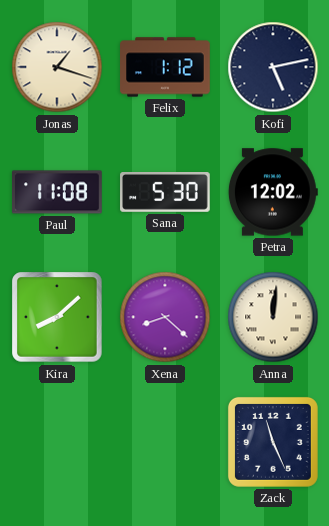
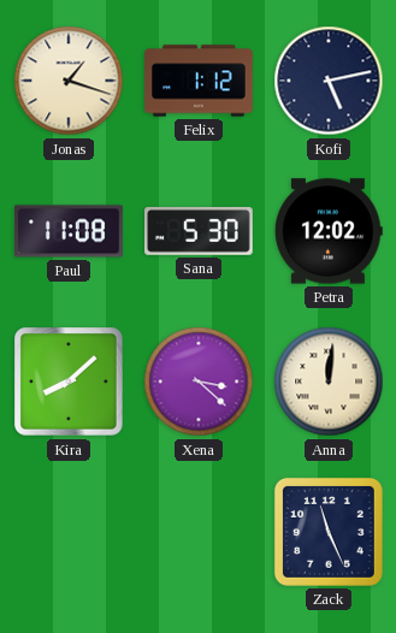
Xena: 8:22 -> 3:22
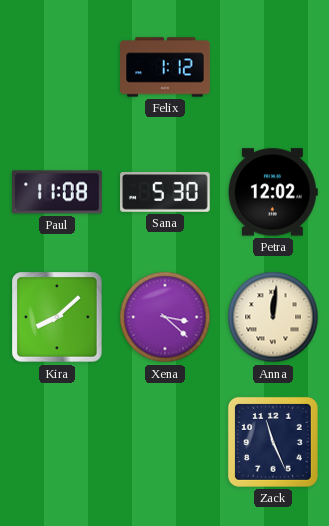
Jonas: 1:18 -> none
Kofi: 5:13 -> none
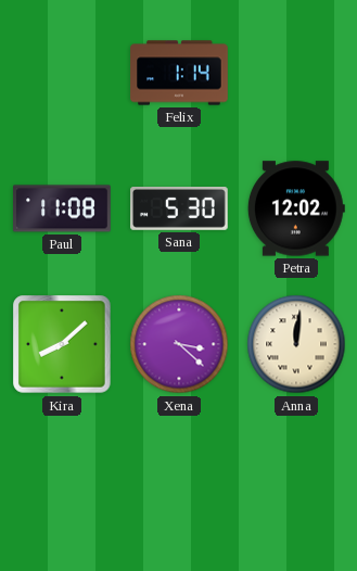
Felix: 1:12 -> 1:14
Zack: 11:26 -> none
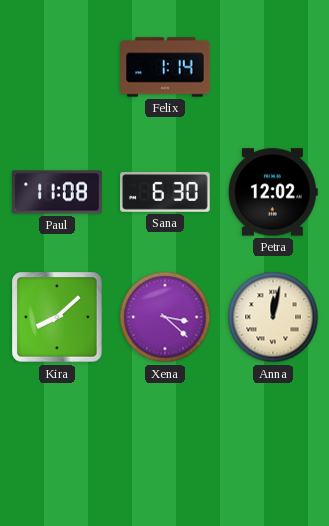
Sana: 5:30 -> 6:30
Anna: 12:01 -> 12:02
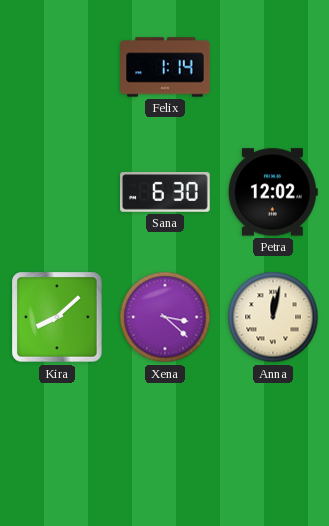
Paul: 11:08 -> none
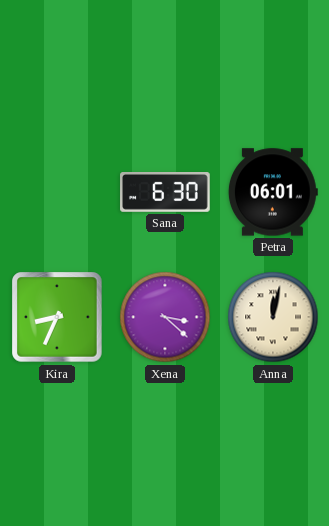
Felix: 1:14 -> none
Petra: 12:02 -> 06:01
Kira: 8:08 -> 8:34
